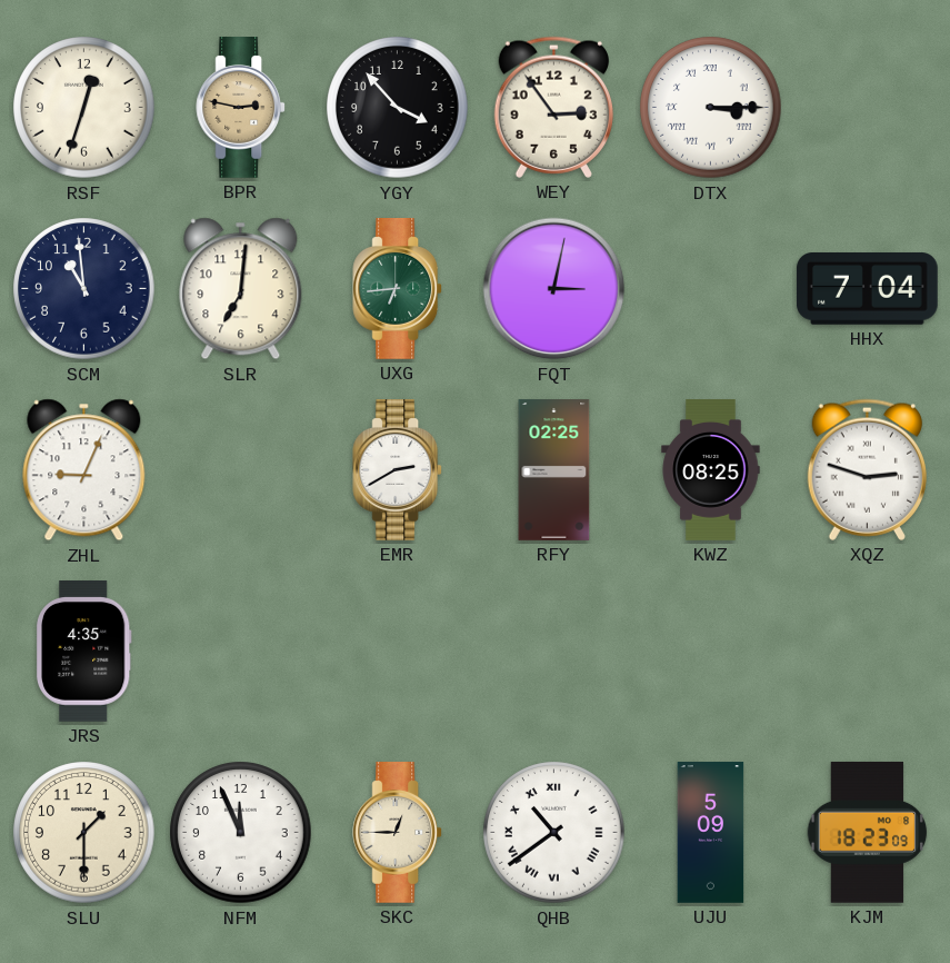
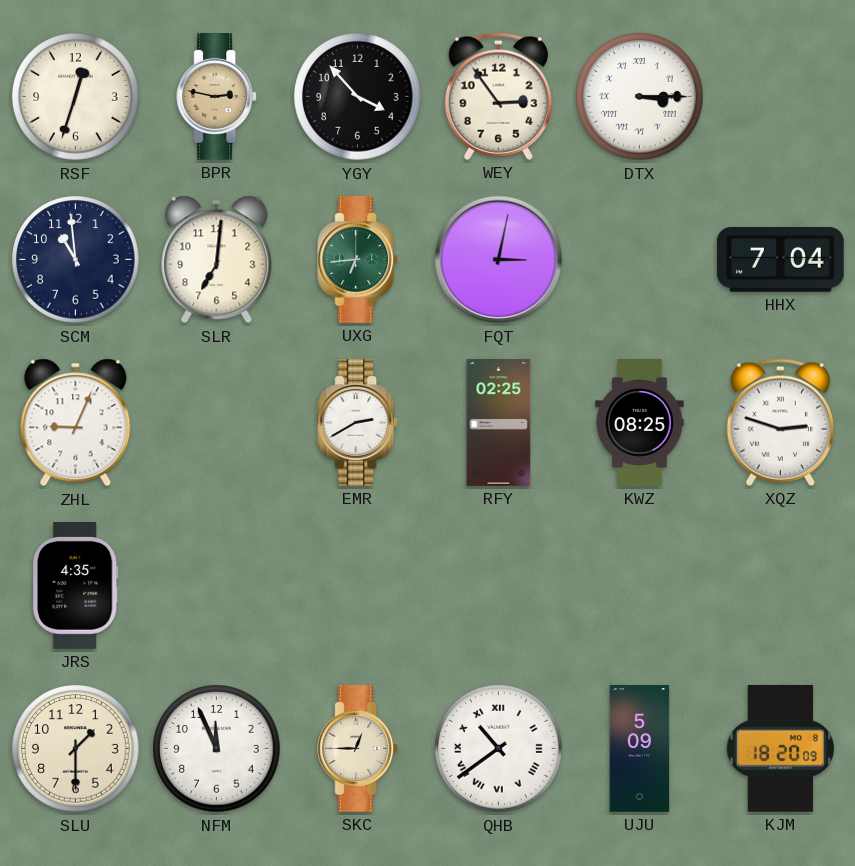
KJM: 18:23 -> 18:20
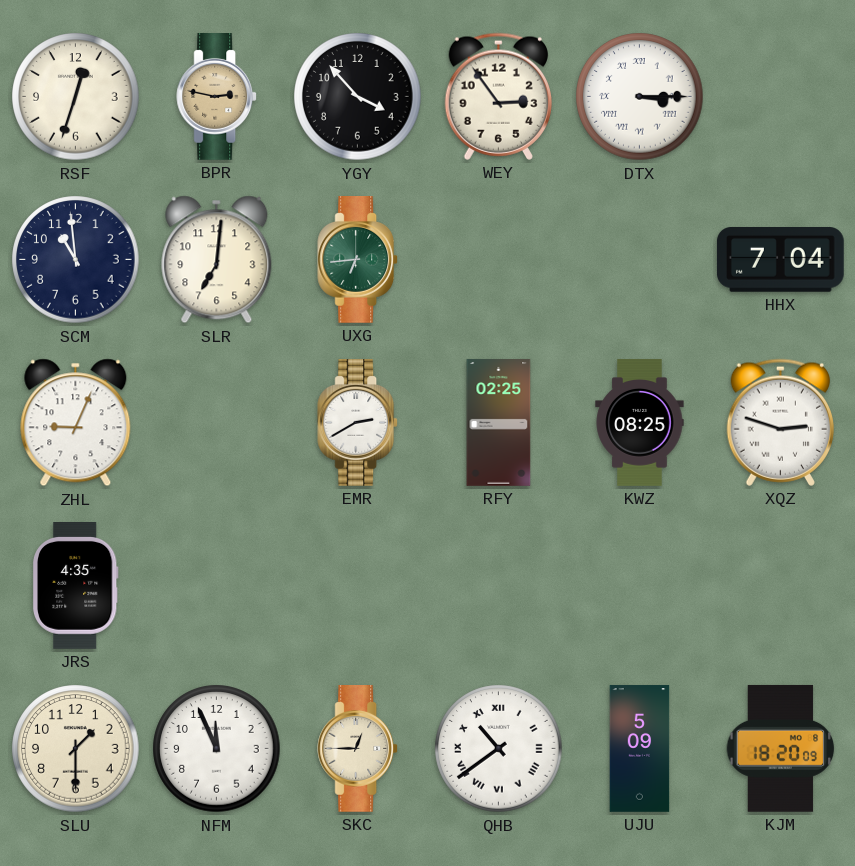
FQT: 3:02 -> none
